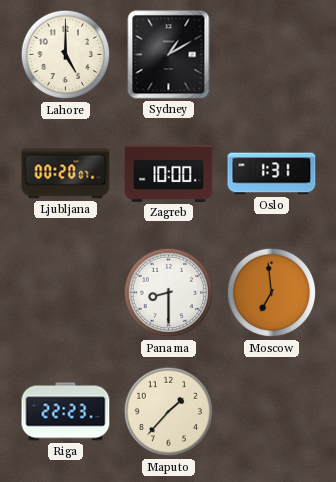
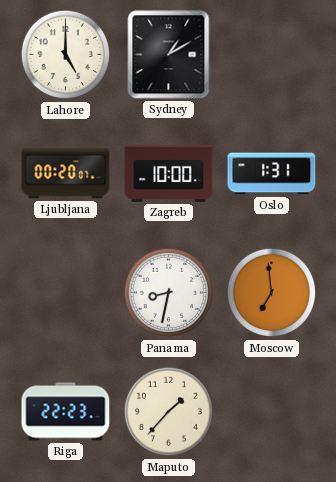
Panama: 8:30 -> 8:32
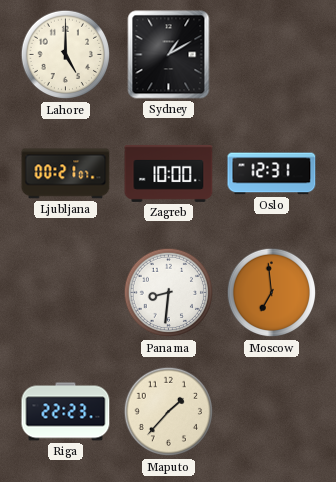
Ljubljana: 00:20 -> 00:21
Oslo: 1:31 -> 12:31
Panama: 8:32 -> 8:31
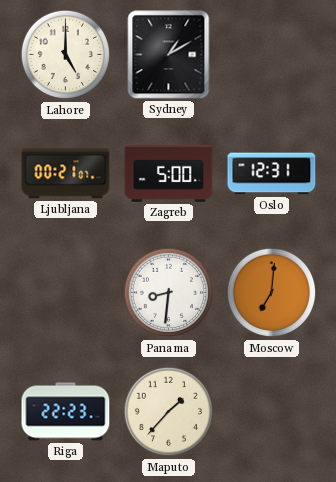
Zagreb: 10:00 -> 5:00
Moscow: 6:59 -> 7:01
